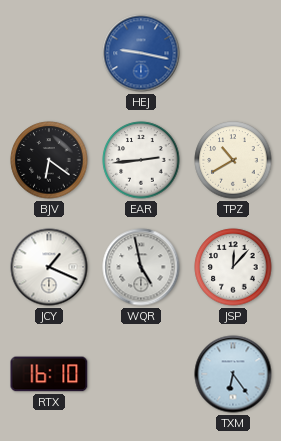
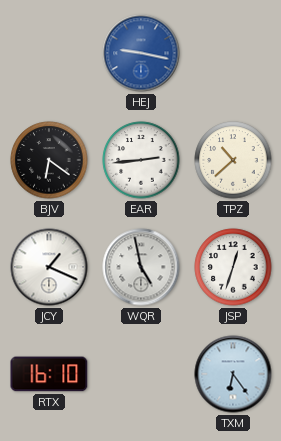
TPZ: 10:40 -> 10:38
JSP: 12:07 -> 12:33
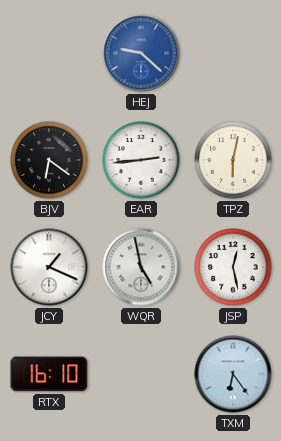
HEJ: 9:17 -> 9:22
TPZ: 10:38 -> 6:02
JSP: 12:33 -> 12:28
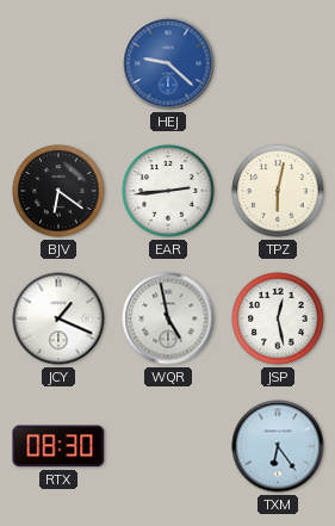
RTX: 16:10 -> 08:30
